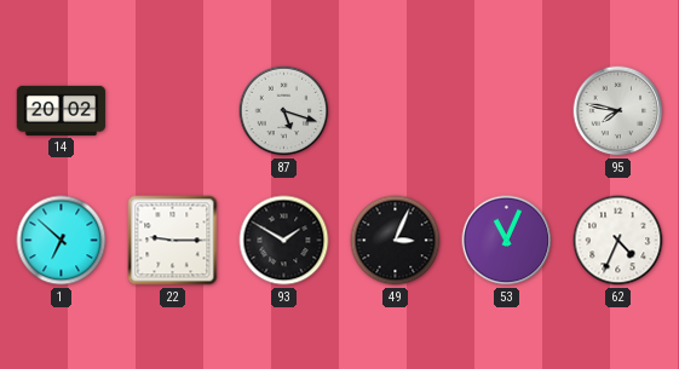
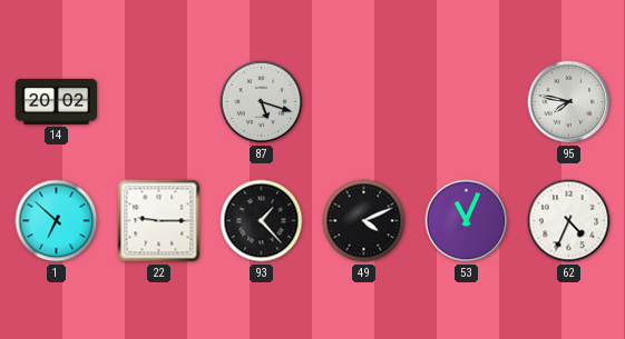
93: 1:50 -> 1:23
49: 3:04 -> 4:11
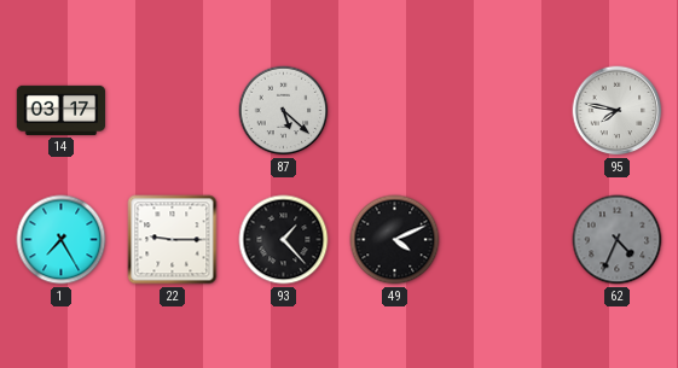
14: 20:02 -> 03:17
87: 5:18 -> 5:22
1: 6:52 -> 7:25
53: 11:04 -> none
62 dial: white -> grey
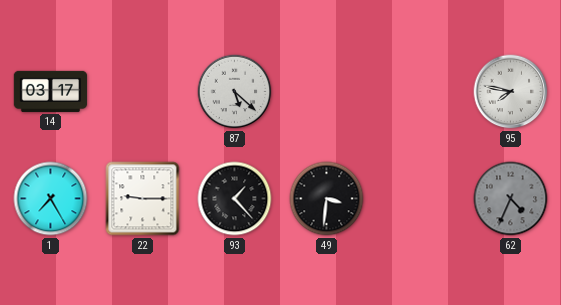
49: 4:11 -> 3:31
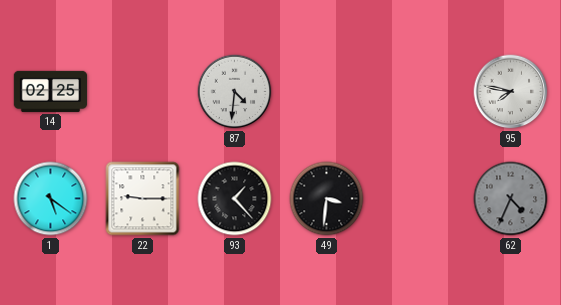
14: 03:17 -> 02:25
87: 5:22 -> 4:31
1: 7:25 -> 5:21
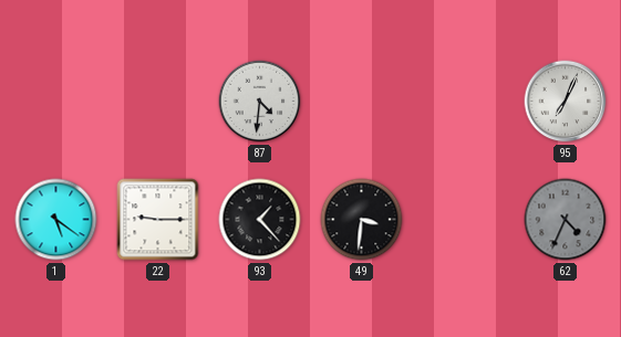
14: 02:25 -> none
95: 7:47 -> 7:04
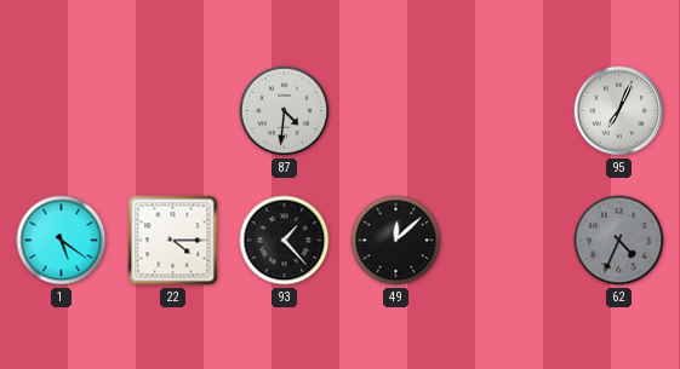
22: 9:15 -> 4:15
49: 3:31 -> 12:08
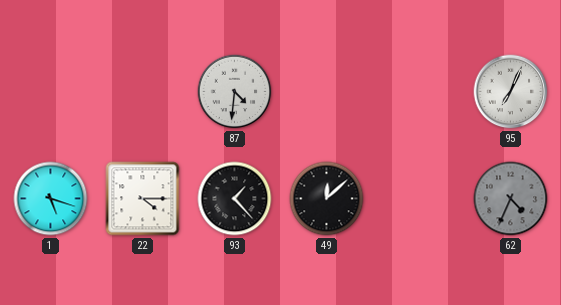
1: 5:21 -> 5:18
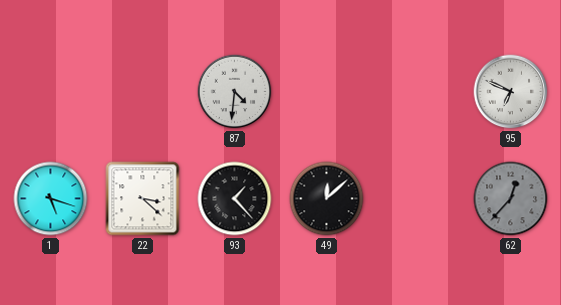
95: 7:04 -> 6:49
22: 4:15 -> 3:22
62: 4:34 -> 12:37
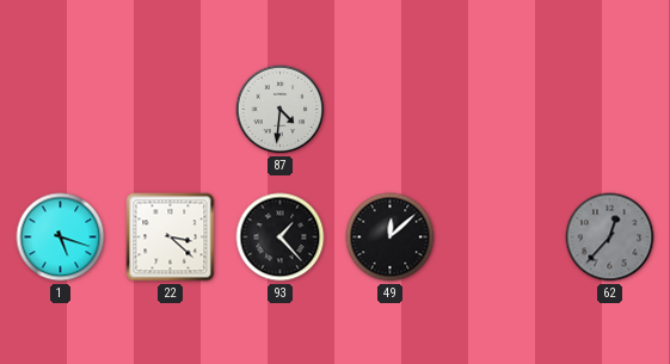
95: 6:49 -> none
